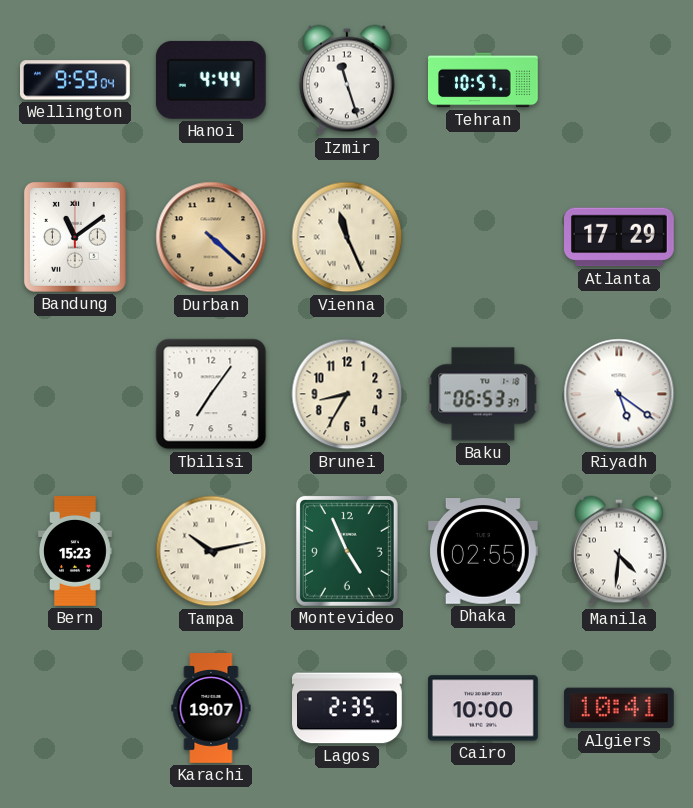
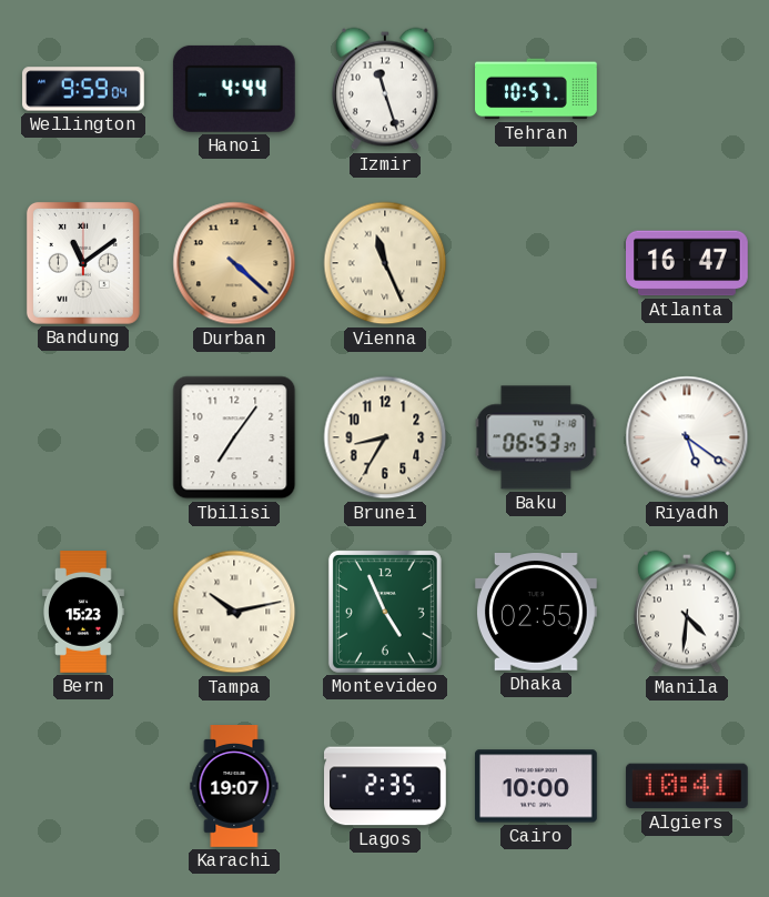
Atlanta: 17:29 -> 16:47
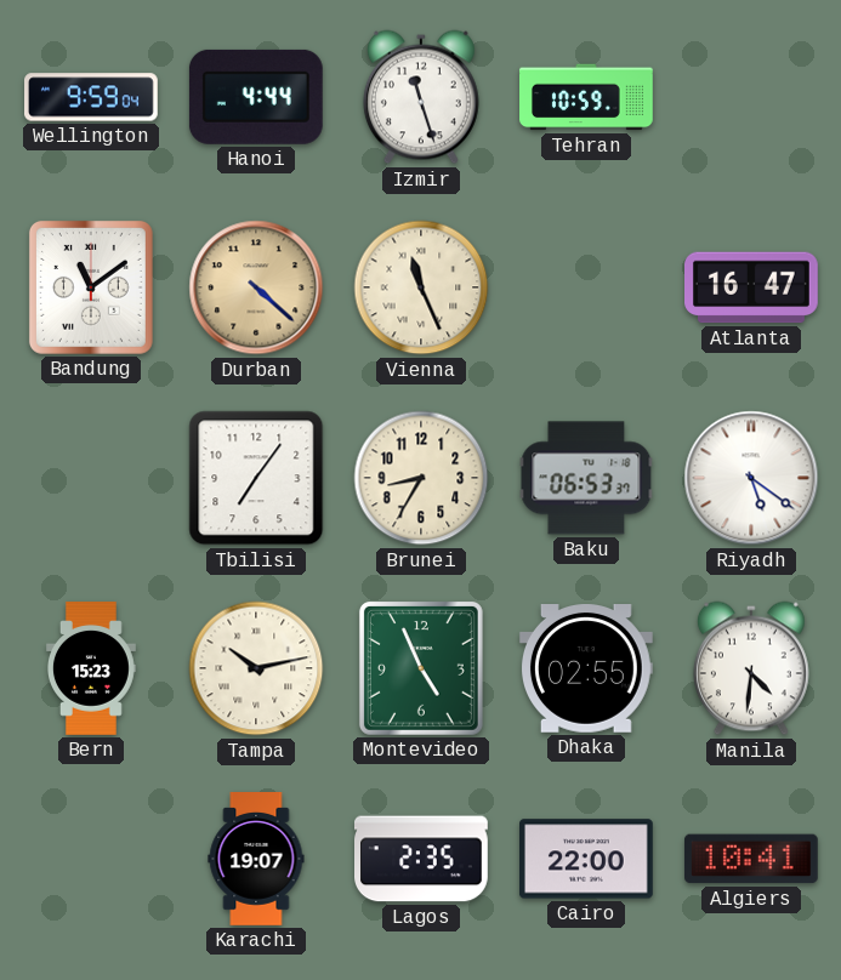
Tehran: 10:57 -> 10:59
Cairo: 10:00 -> 22:00
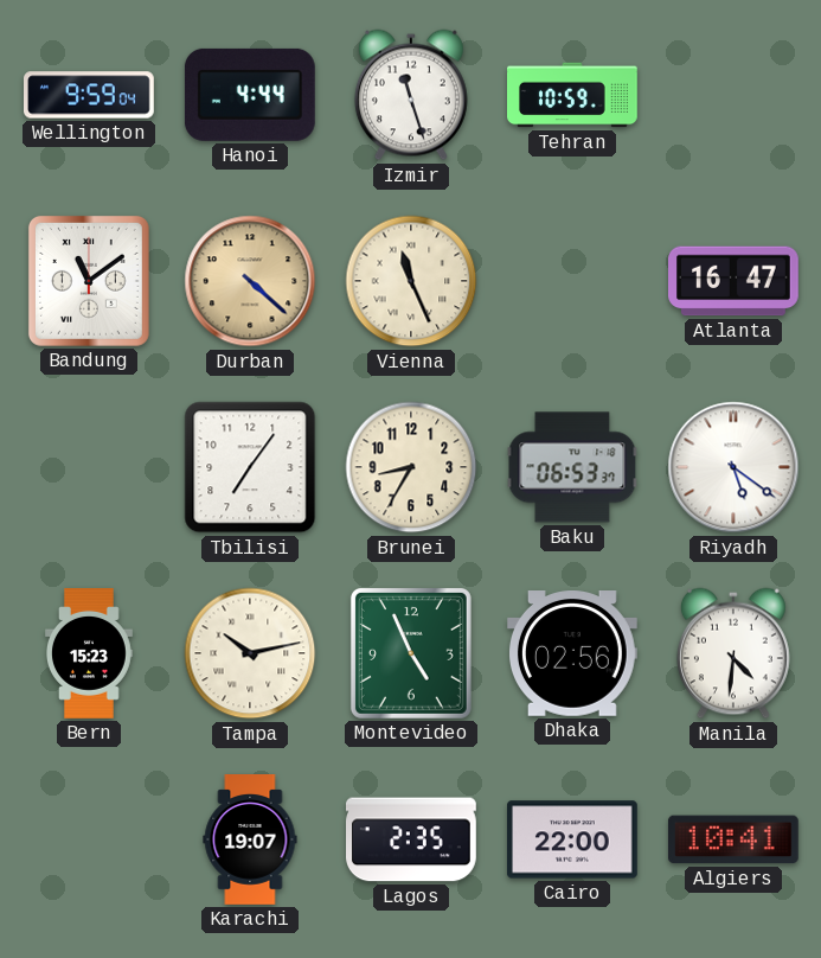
Dhaka: 02:55 -> 02:56
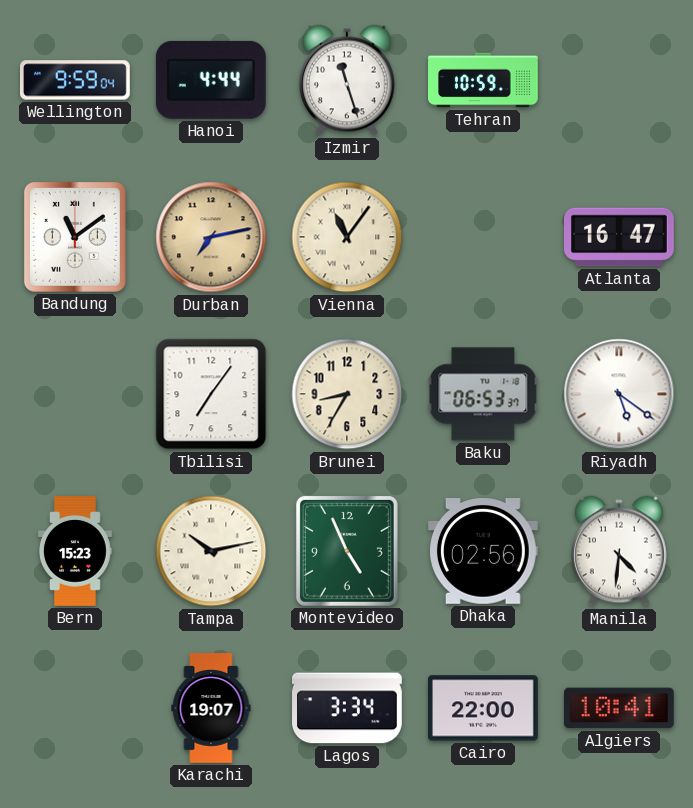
Durban: 4:22 -> 7:13
Vienna: 11:26 -> 11:06
Lagos: 2:35 -> 3:34
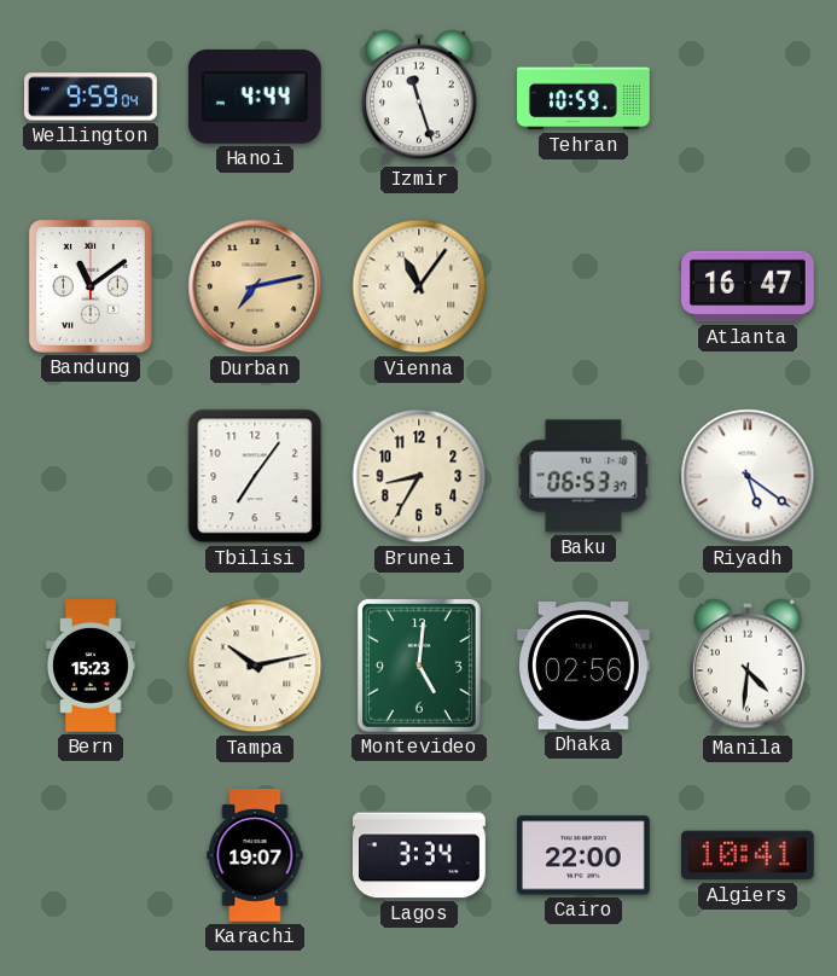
Montevideo: 4:56 -> 5:01
